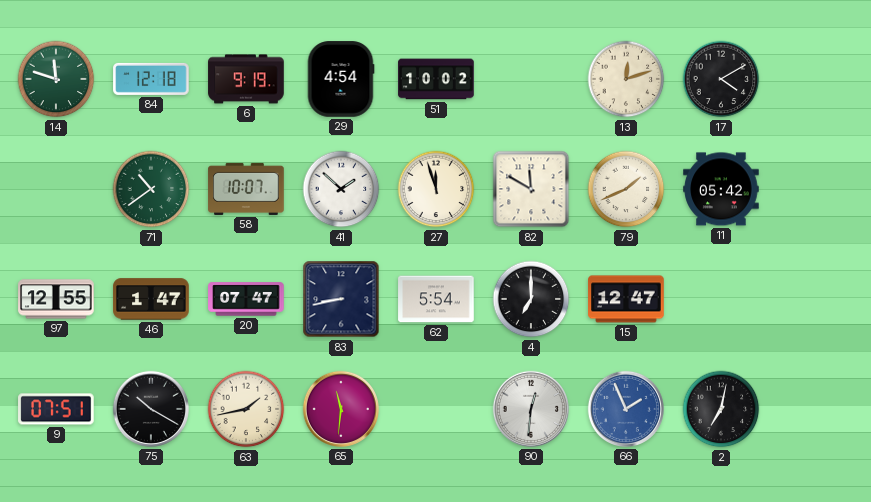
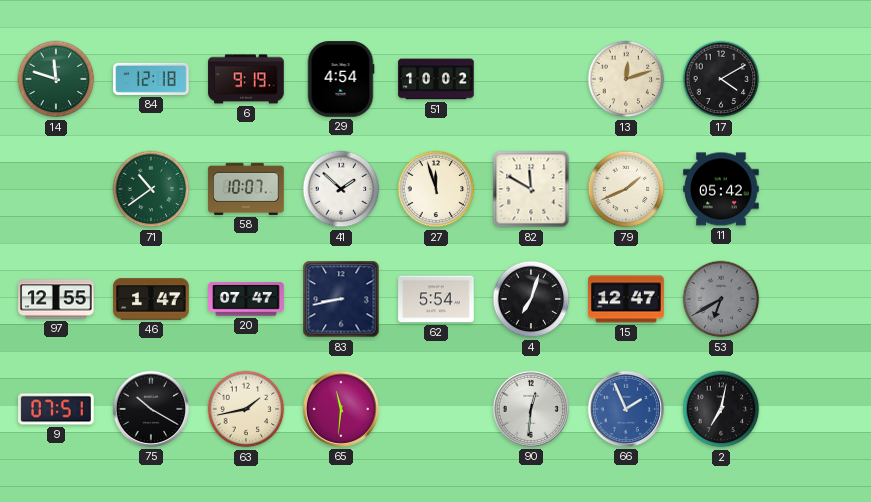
4: 7:00 -> 7:03
53: none -> 6:40
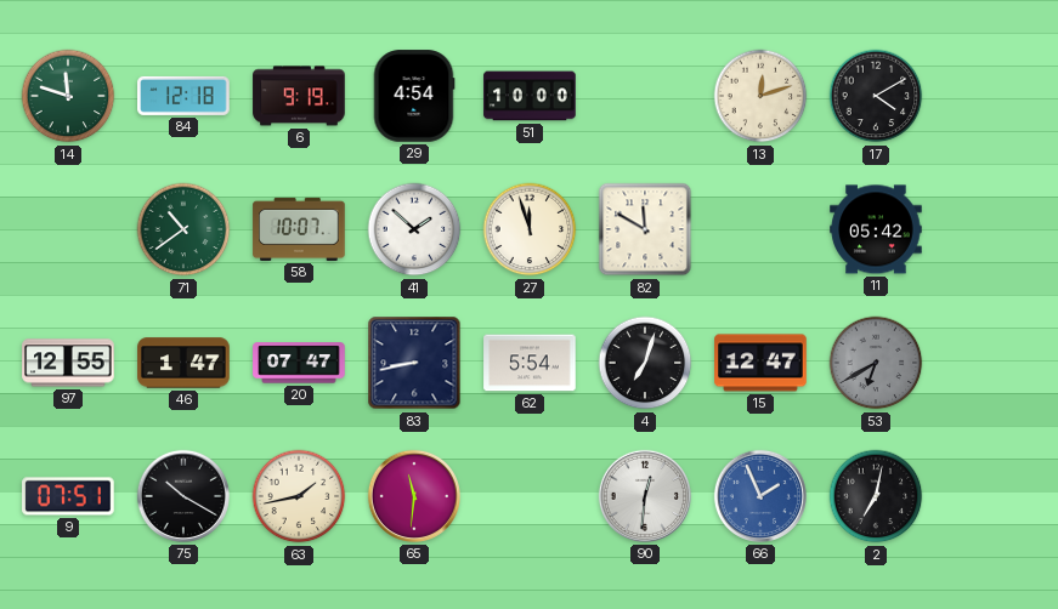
51: 10:02 -> 10:00
79: 1:41 -> none
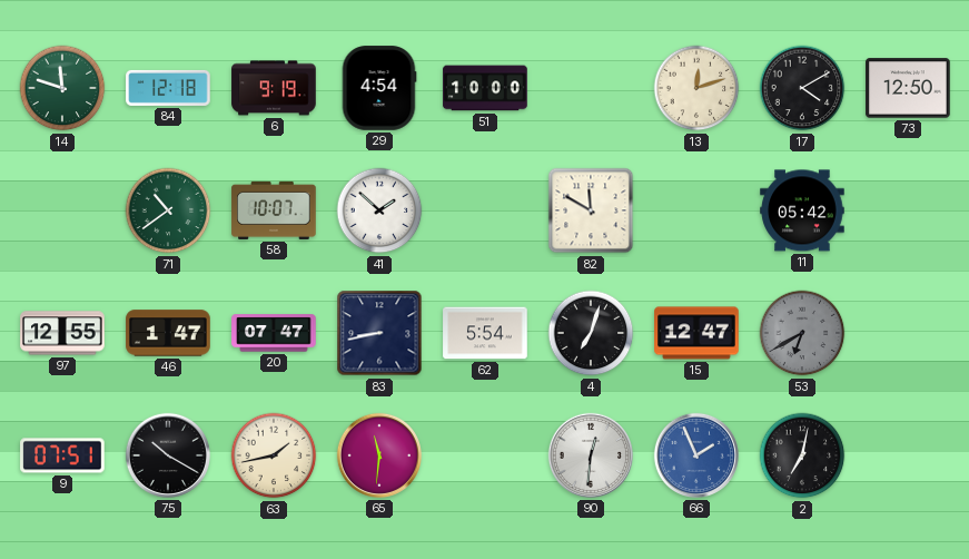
73: none -> 12:50
27: 11:57 -> none
